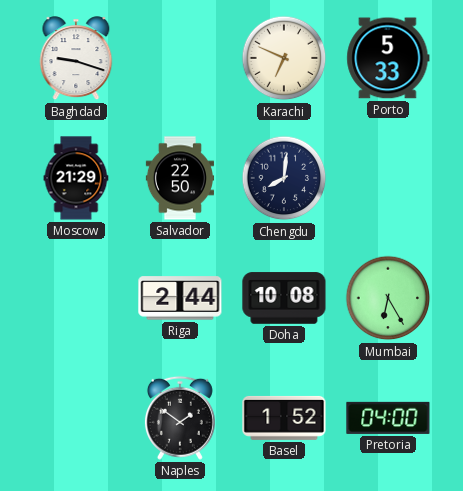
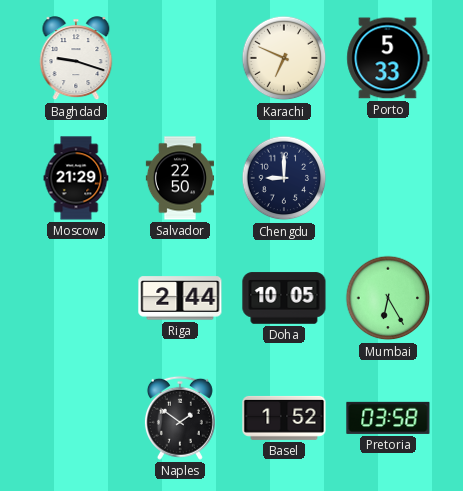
Chengdu: 8:01 -> 9:00
Doha: 10:08 -> 10:05
Pretoria: 04:00 -> 03:58
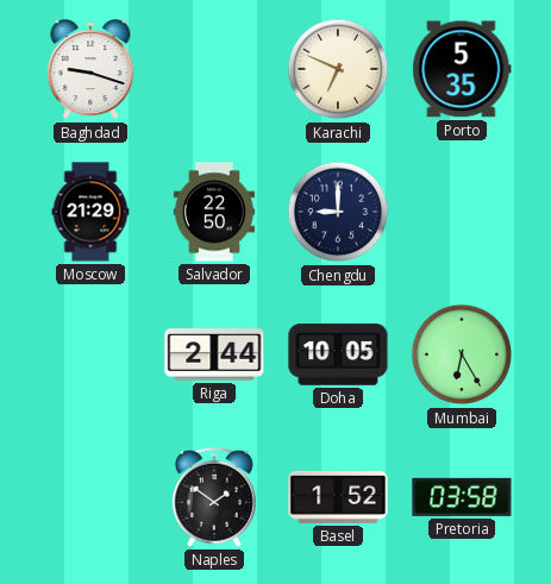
Porto: 5:33 -> 5:35
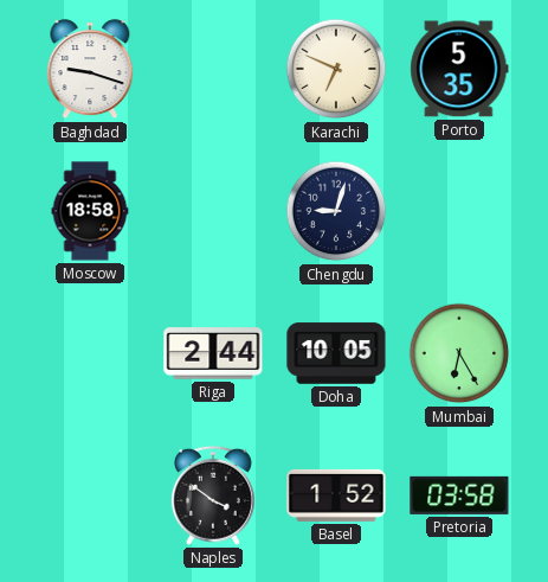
Moscow: 21:29 -> 18:58
Salvador: 22:50 -> none
Chengdu: 9:00 -> 9:03
Naples: 1:51 -> 3:51
